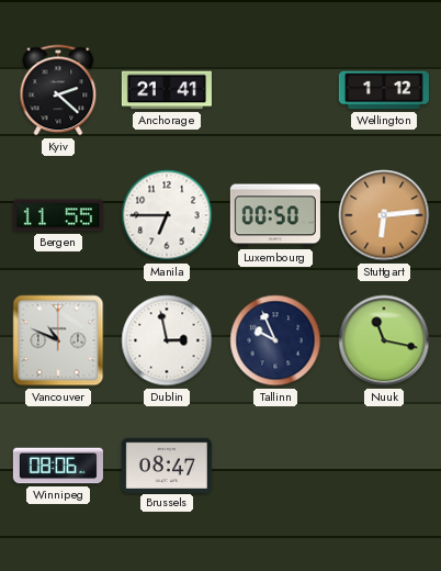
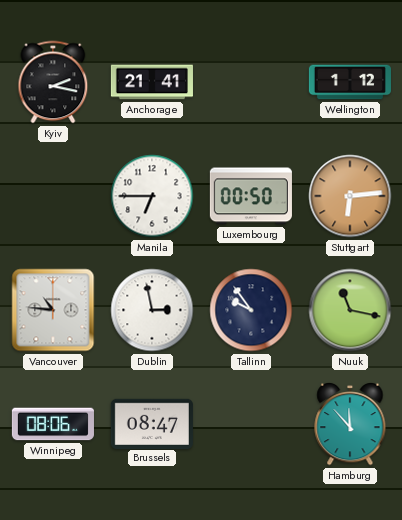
Kyiv: 2:22 -> 2:17
Bergen: 11:55 -> none
Vancouver: 10:49 -> 10:46
Tallinn: 9:56 -> 9:54
Hamburg: none -> 11:53
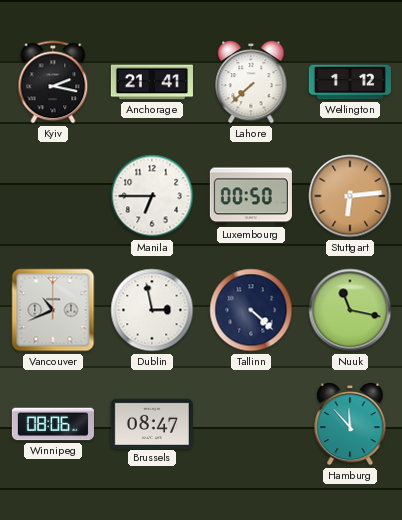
Lahore: none -> 7:38
Vancouver: 10:46 -> 10:41
Tallinn: 9:54 -> 4:22
